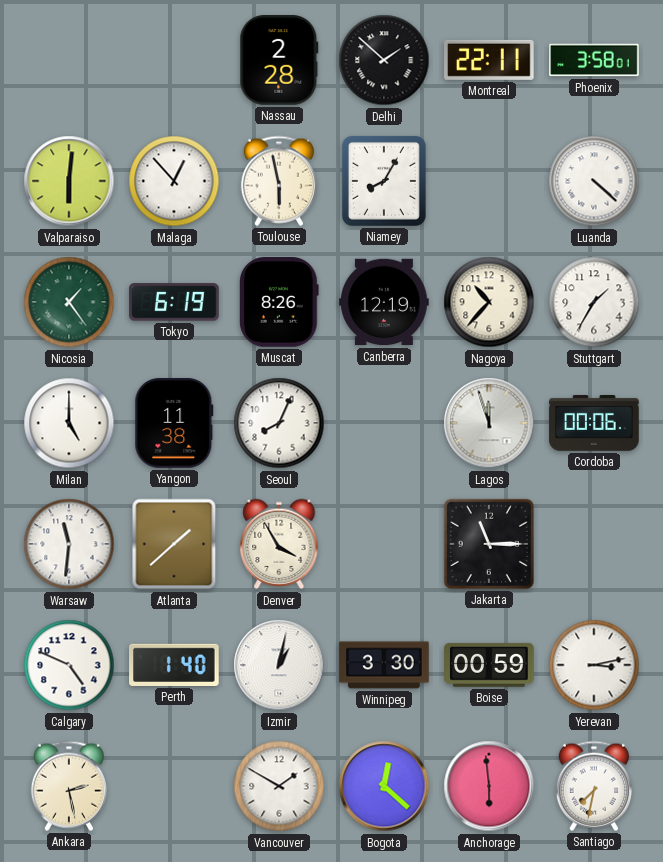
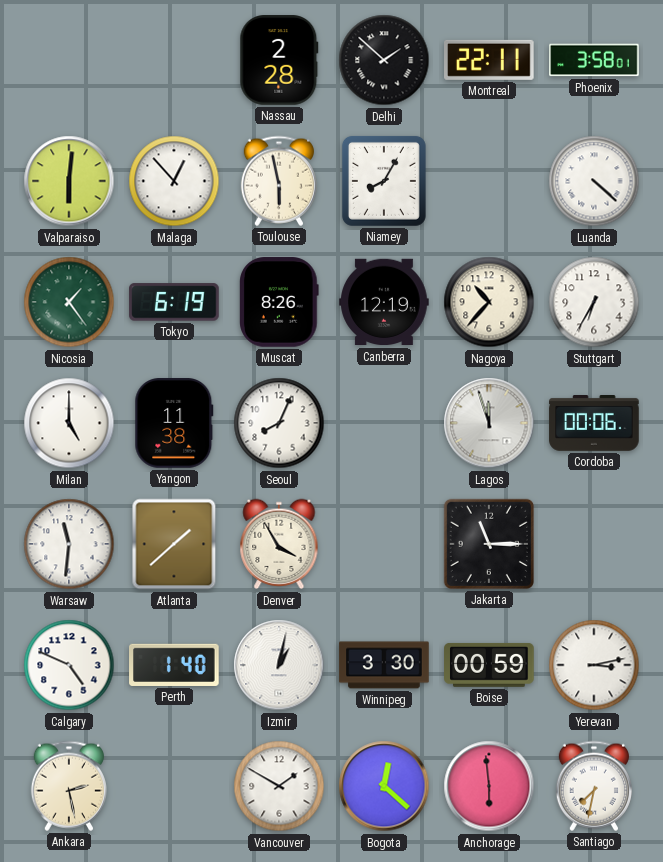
Stuttgart: 1:35 -> 6:35
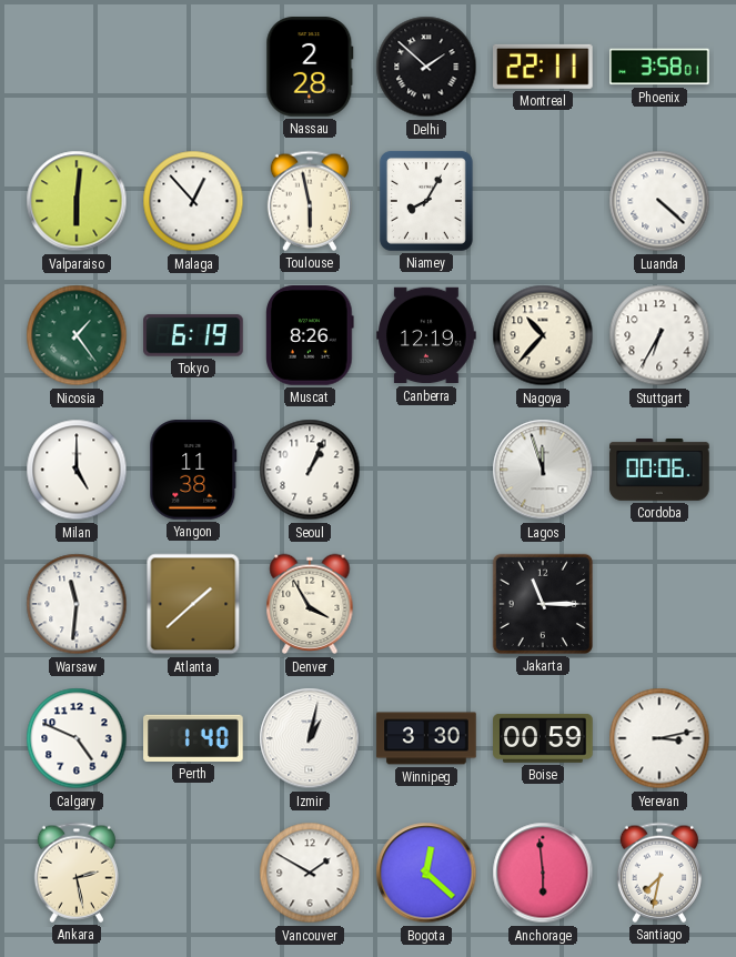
Seoul: 8:04 -> 1:04
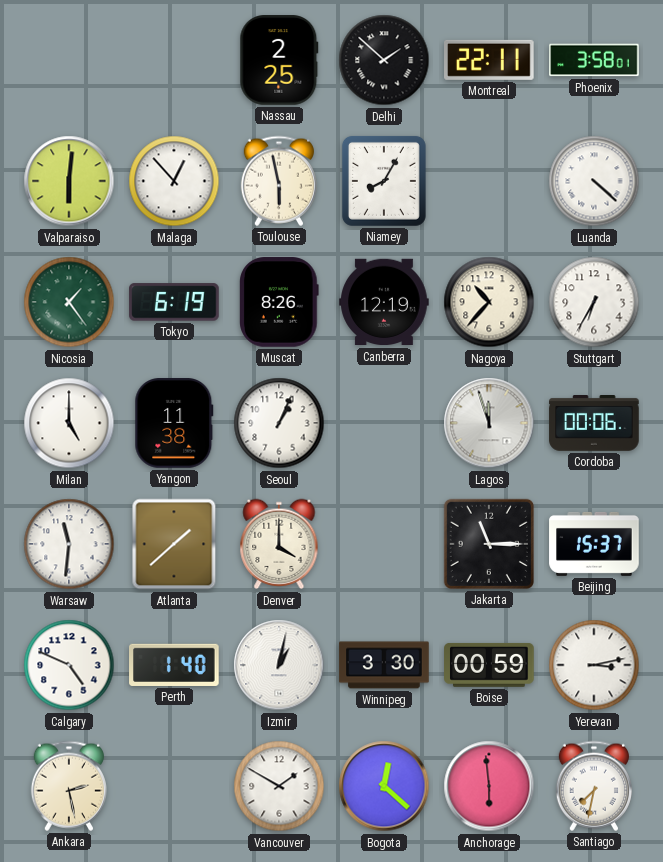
Nassau: 2:28 -> 2:25
Denver: 3:55 -> 4:00
Beijing: none -> 15:37
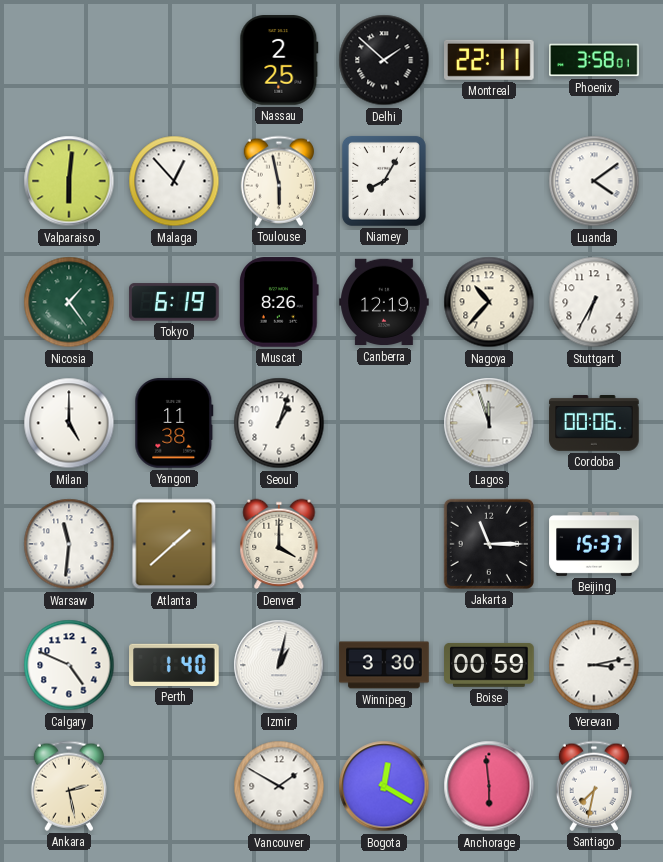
Luanda: 4:22 -> 4:09
Seoul: 1:04 -> 1:03
Bogota: 12:22 -> 12:20
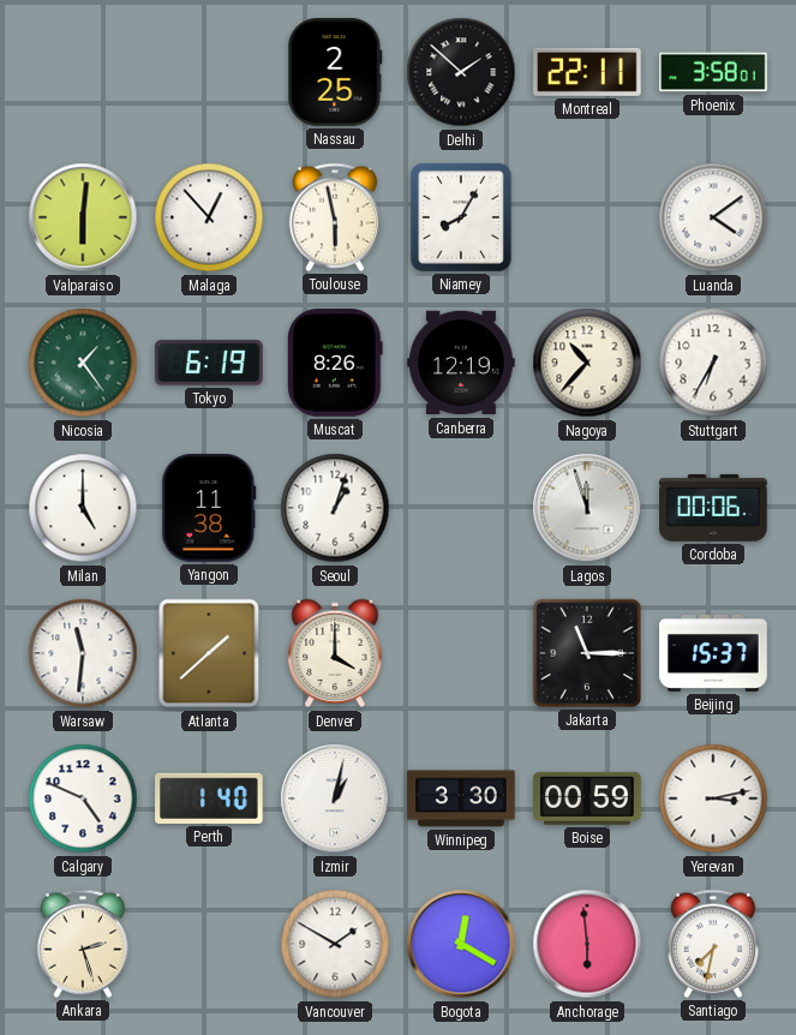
Ankara: 2:28 -> 2:27
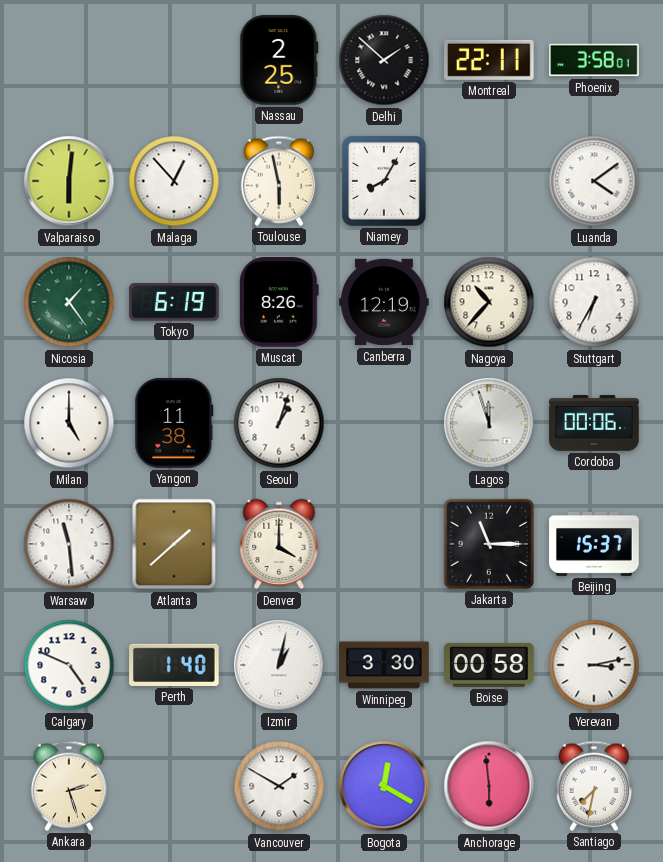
Warsaw: 11:31 -> 11:29
Boise: 00:59 -> 00:58
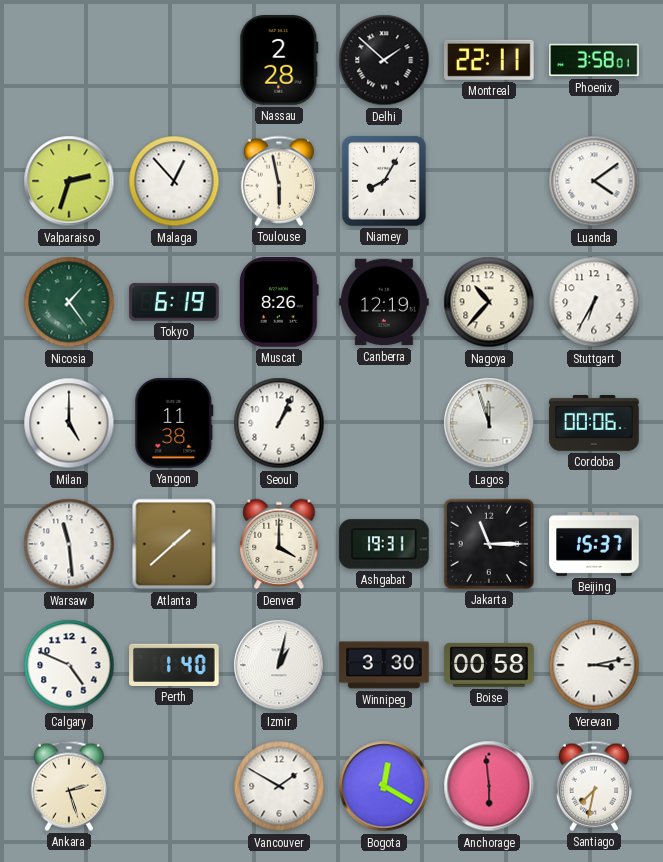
Nassau: 2:25 -> 2:28
Valparaiso: 6:01 -> 2:33
Seoul: 1:03 -> 1:04
Ashgabat: none -> 19:31
